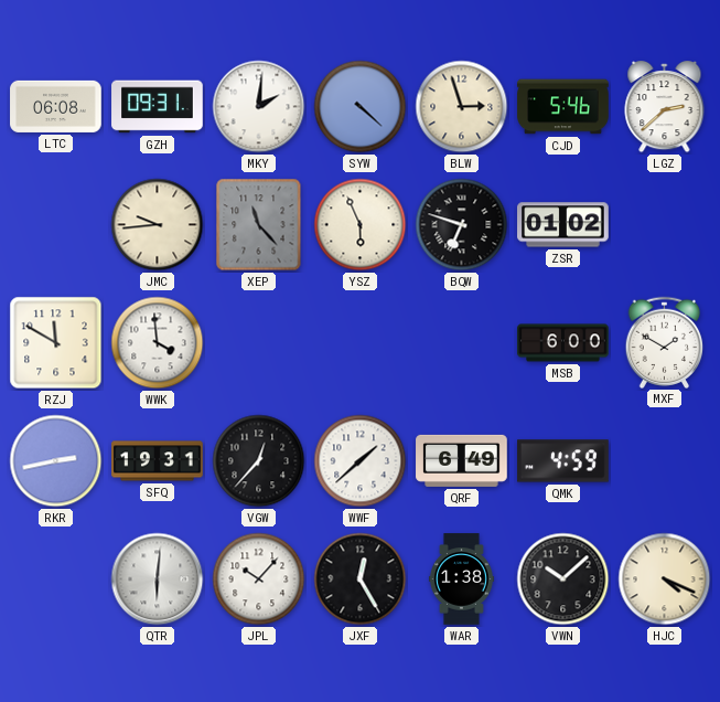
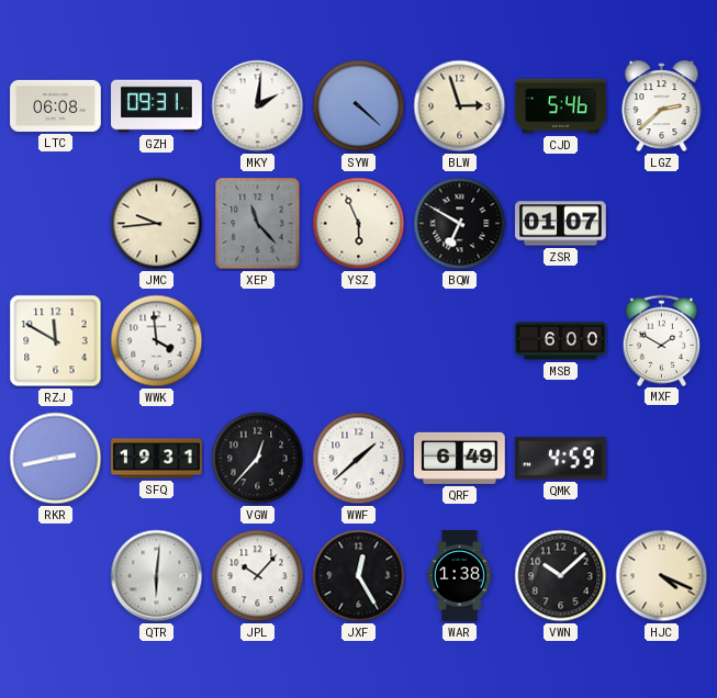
BQW: 6:48 -> 6:50
ZSR: 01:02 -> 01:07
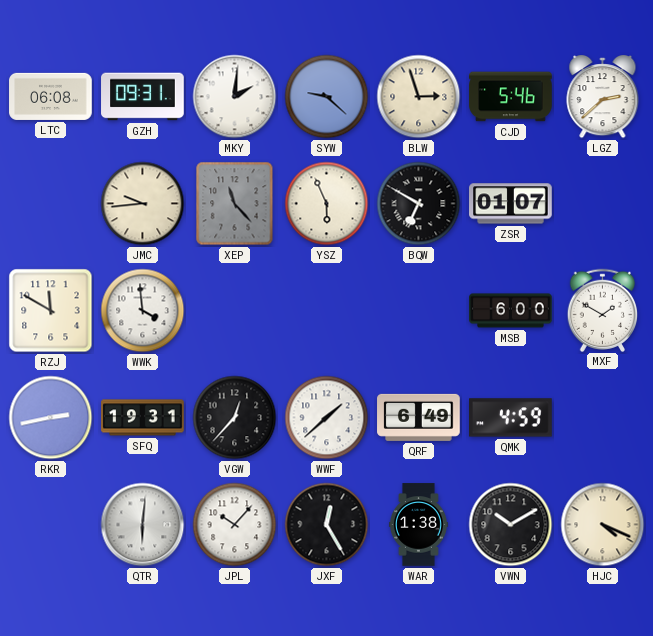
SYW: 4:22 -> 9:22
VWN: 10:08 -> 10:10
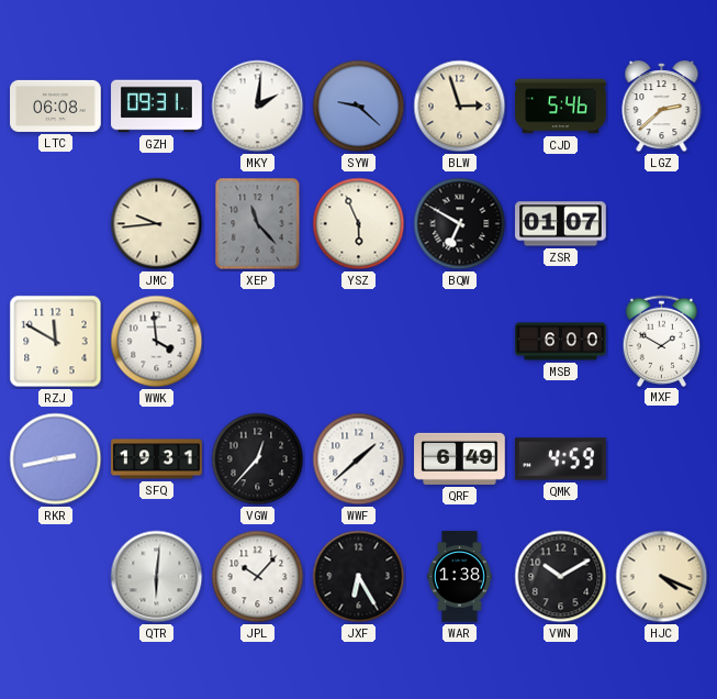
JXF: 12:25 -> 6:25
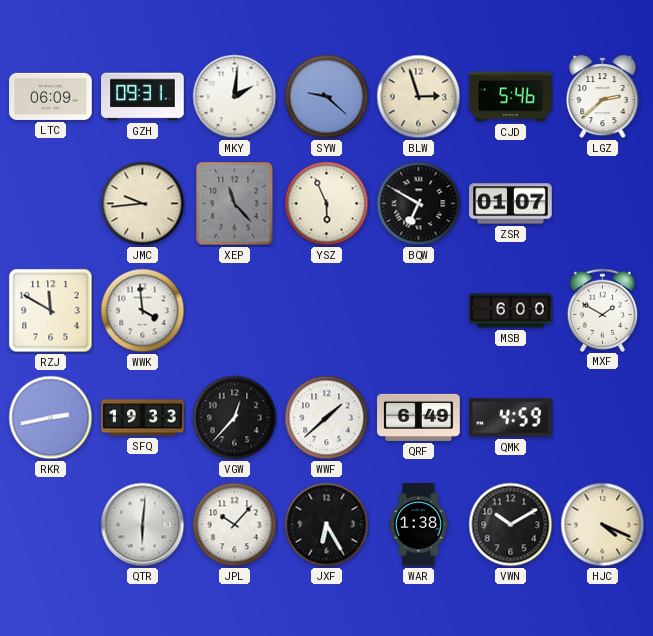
LTC: 06:08 -> 06:09
SFQ: 19:31 -> 19:33
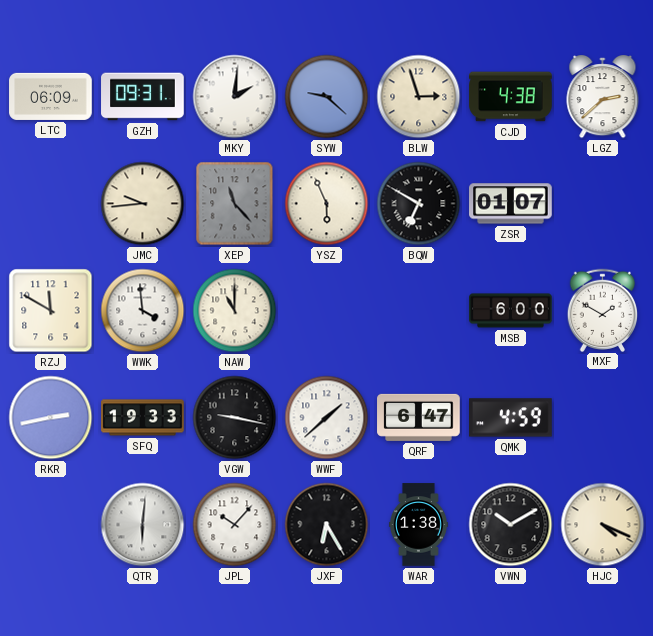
CJD: 5:46 -> 4:38
NAW: none -> 11:00
VGW: 12:37 -> 9:17
QRF: 6:49 -> 6:47
